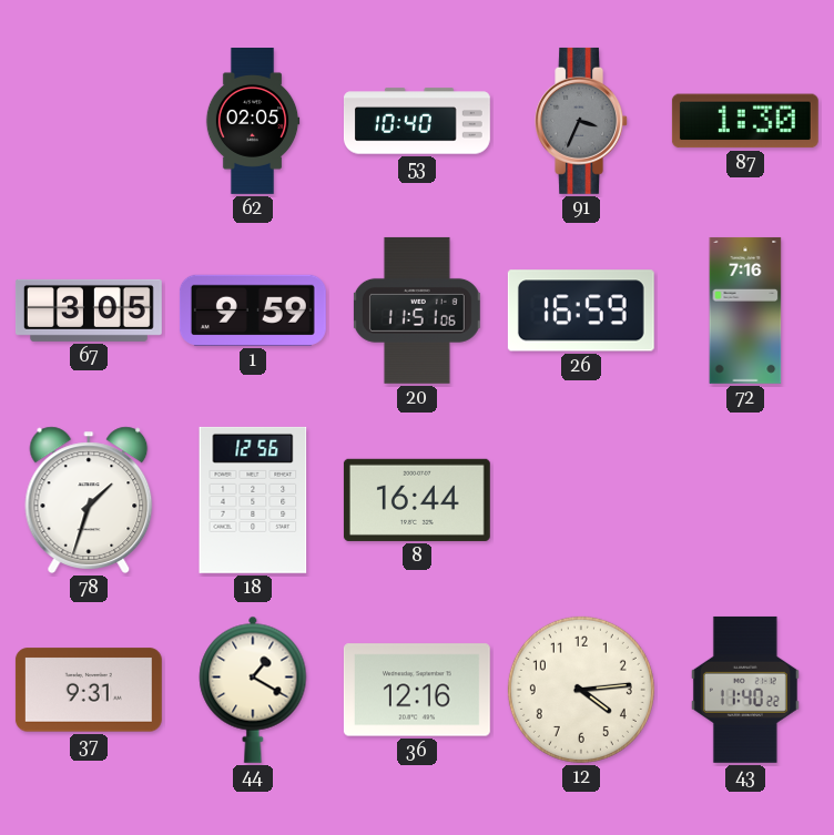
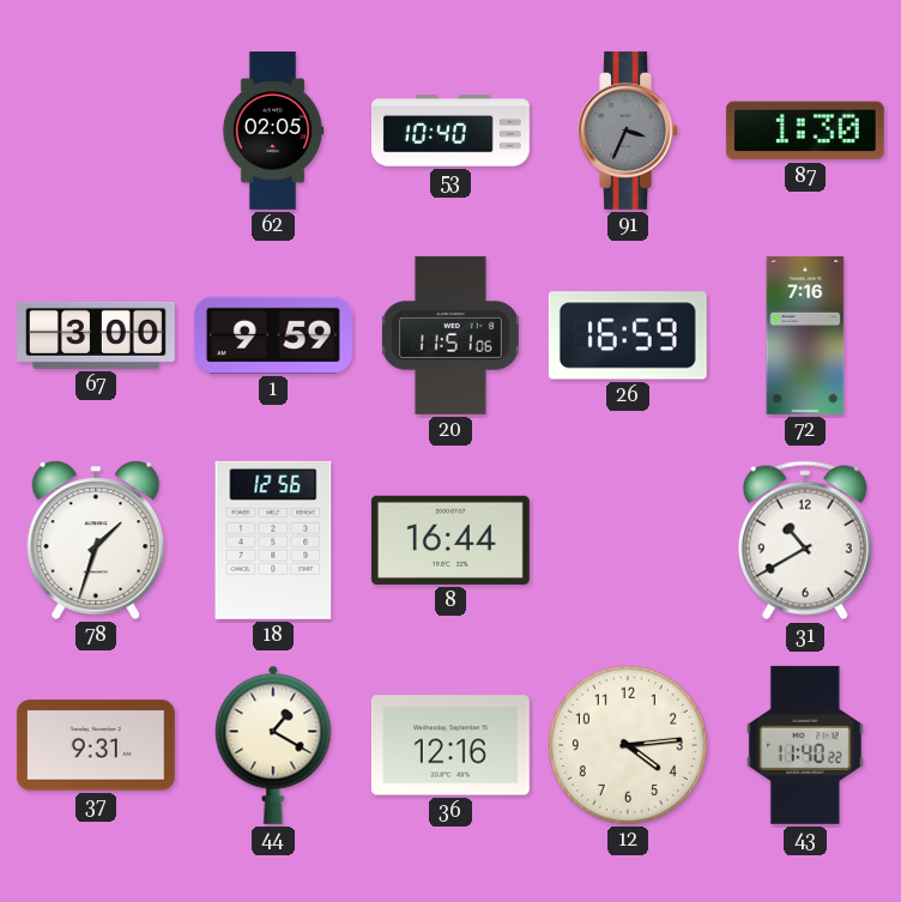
67: 3:05 -> 3:00
31: none -> 10:40
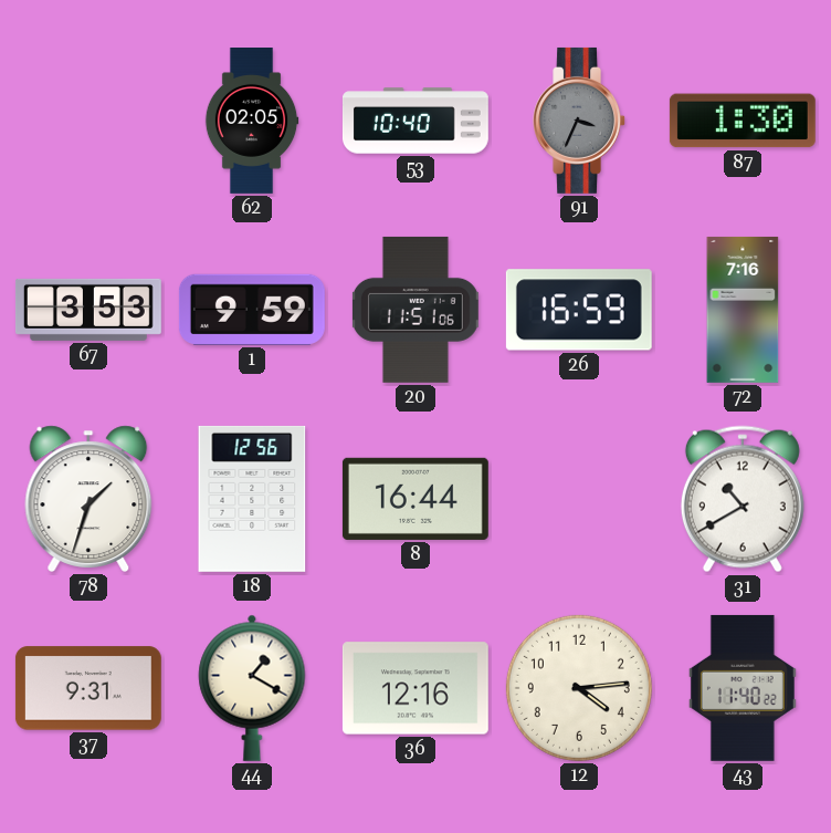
67: 3:00 -> 3:53
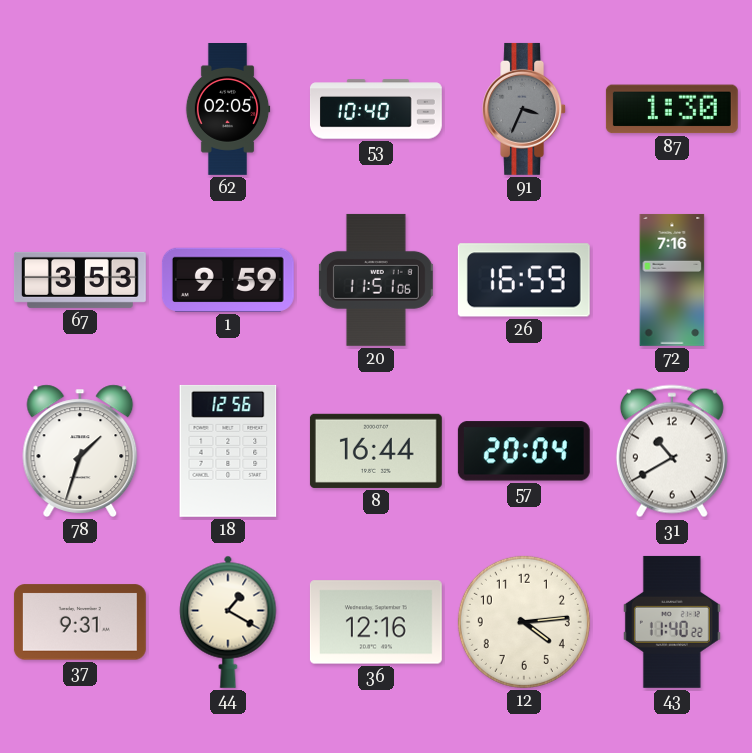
57: none -> 20:04
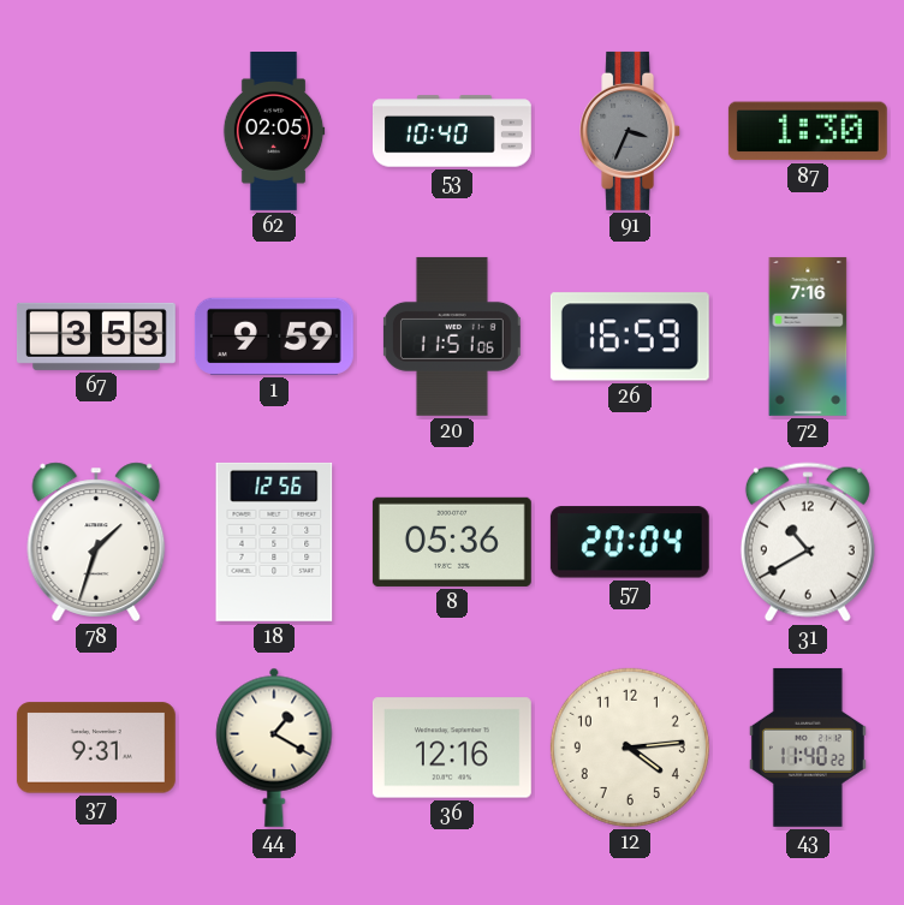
8: 16:44 -> 05:36
